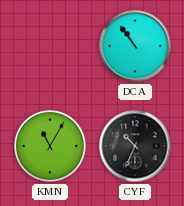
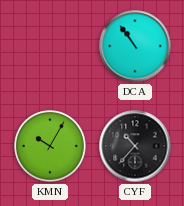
KMN: 11:05 -> 10:05
CYF: 10:34 -> 10:37
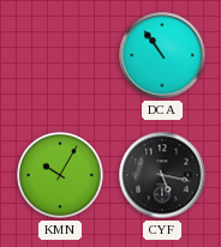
CYF: 10:37 -> 5:17
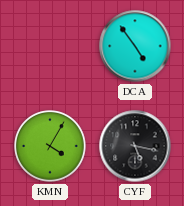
DCA: 10:54 -> 4:54
KMN: 10:05 -> 4:05
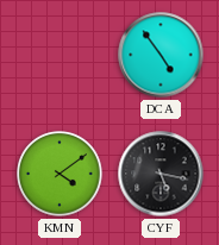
KMN: 4:05 -> 4:09
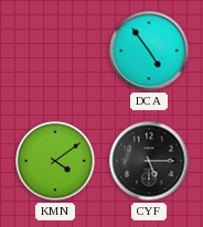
CYF: 5:17 -> 5:15
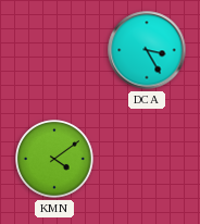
DCA: 4:54 -> 3:25
CYF: 5:15 -> none
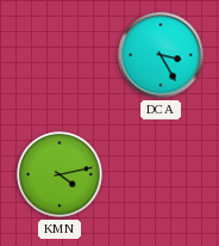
KMN: 4:09 -> 4:13
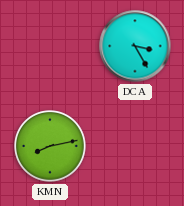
KMN: 4:13 -> 8:13
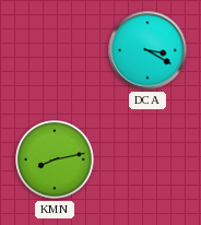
DCA: 3:25 -> 3:20
